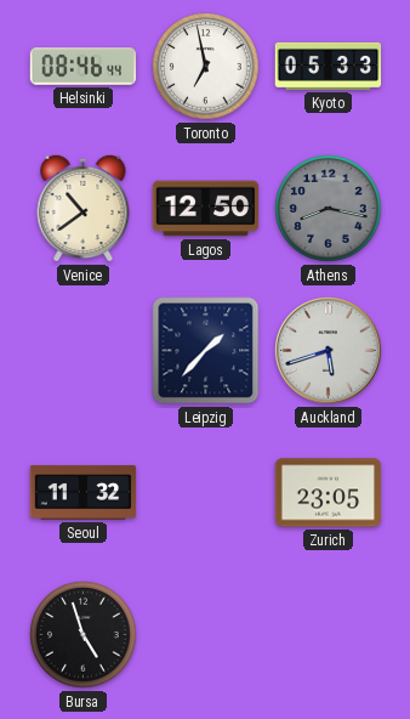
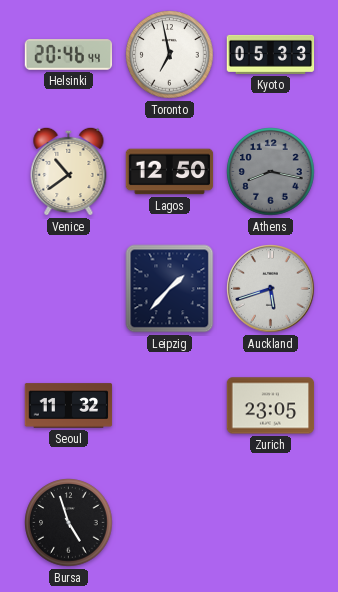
Helsinki: 08:46 -> 20:46
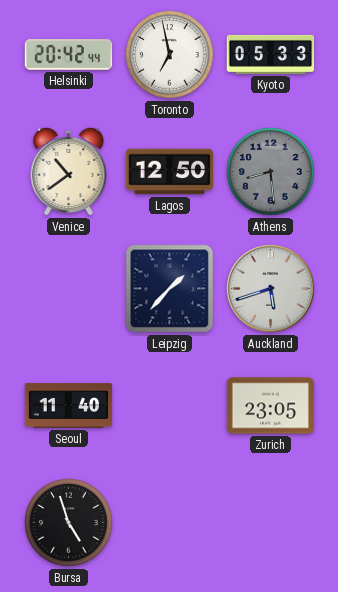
Helsinki: 20:46 -> 20:42
Athens: 8:17 -> 8:29
Seoul: 11:32 -> 11:40
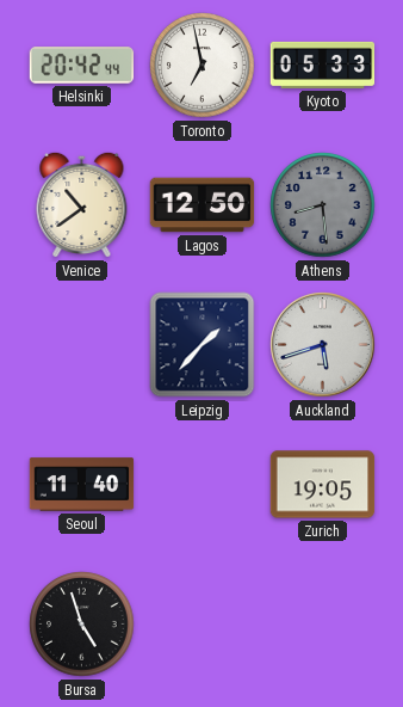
Zurich: 23:05 -> 19:05
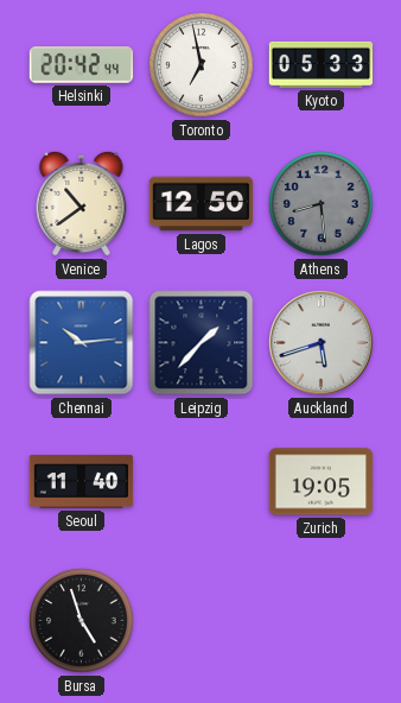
Chennai: none -> 10:14
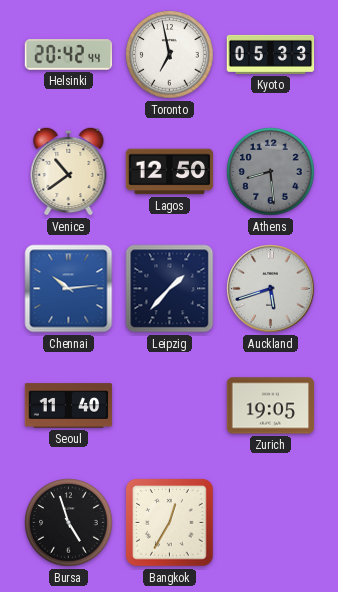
Bangkok: none -> 12:35
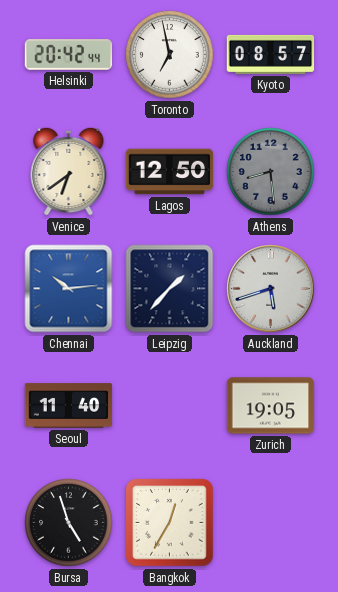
Kyoto: 05:33 -> 08:57
Venice: 10:39 -> 6:39
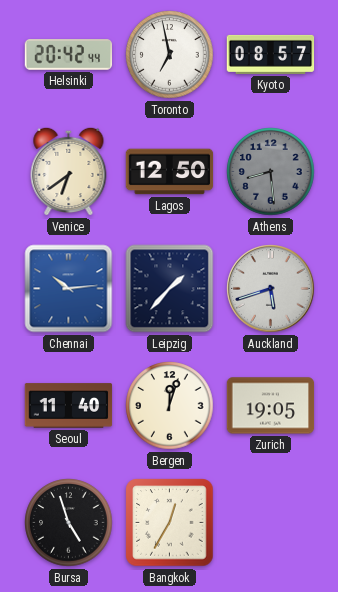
Bergen: none -> 12:03
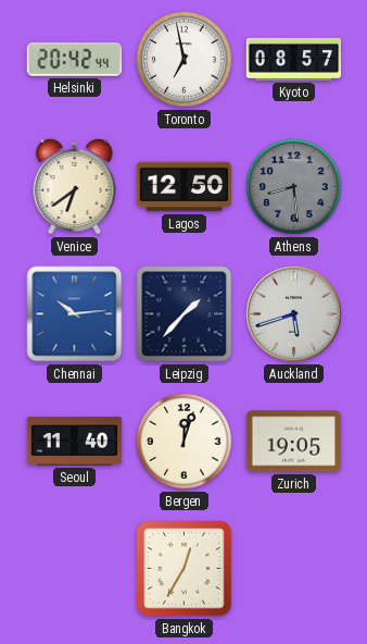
Bursa: 4:57 -> none
